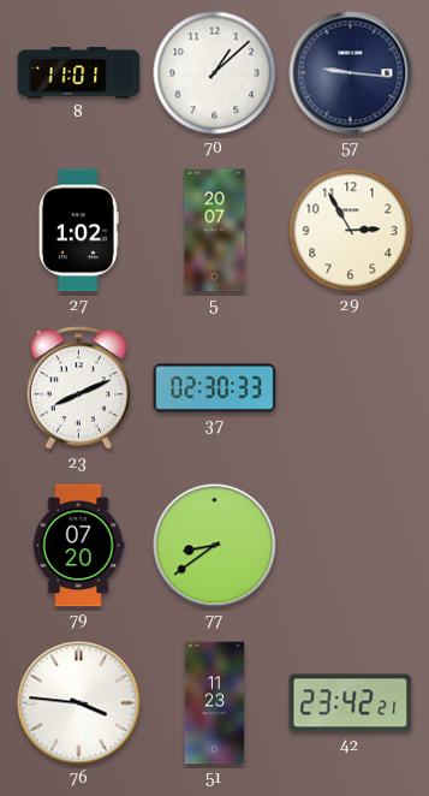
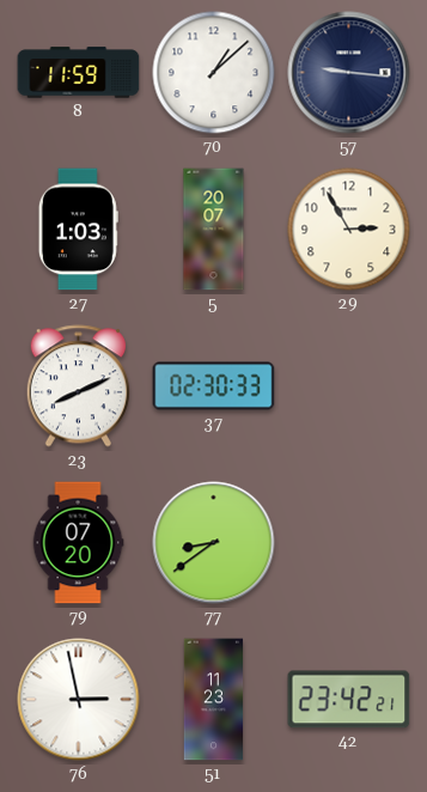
8: 11:01 -> 11:59
27: 1:02 -> 1:03
76: 3:46 -> 2:58
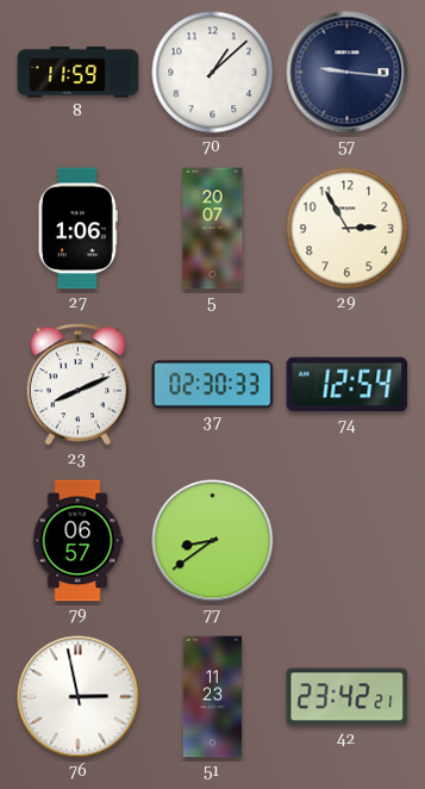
27: 1:03 -> 1:06
74: none -> 12:54
79: 07:20 -> 06:57
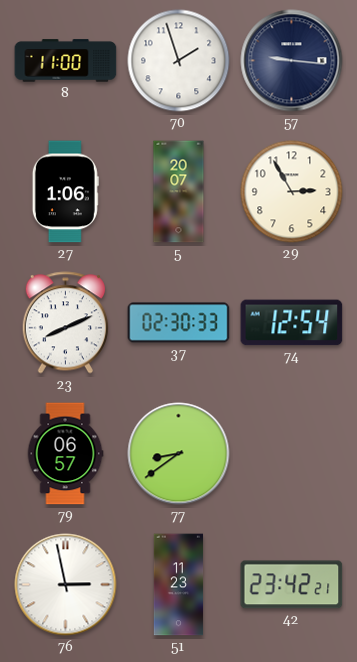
8: 11:59 -> 11:00
70: 1:08 -> 1:57
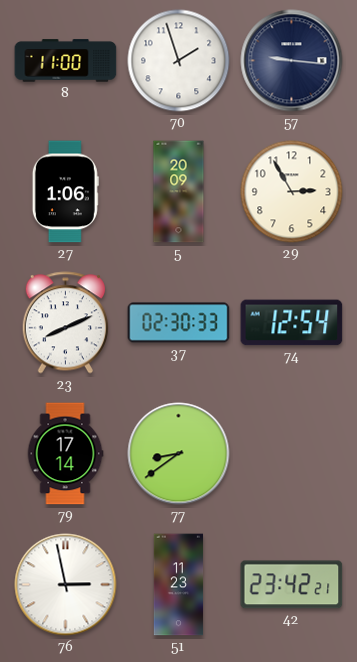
5: 20:07 -> 20:09
79: 06:57 -> 17:14
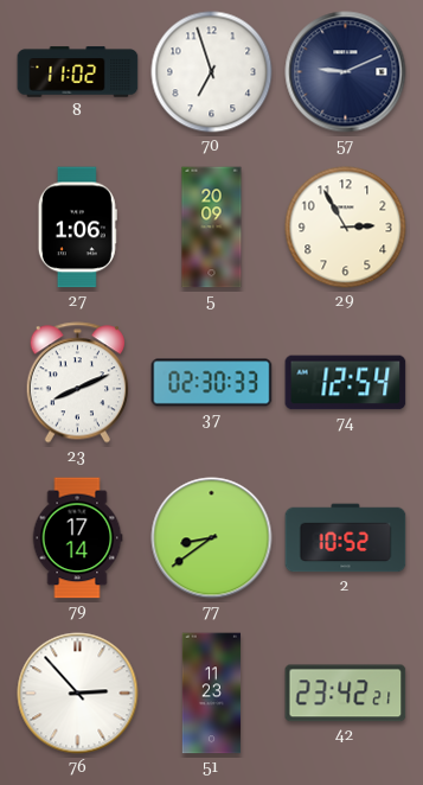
8: 11:00 -> 11:02
70: 1:57 -> 6:57
57: 9:16 -> 9:11
2: none -> 10:52
76: 2:58 -> 2:53
